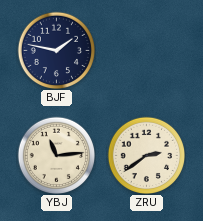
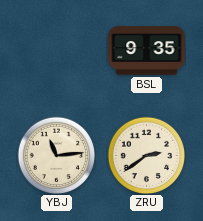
BJF: 1:47 -> none
BSL: none -> 9:35
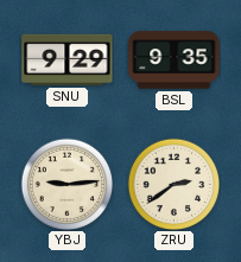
SNU: none -> 9:29
YBJ: 11:14 -> 9:14
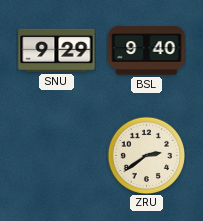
BSL: 9:35 -> 9:40
YBJ: 9:14 -> none
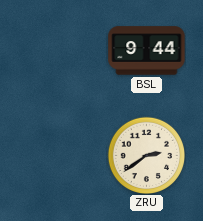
SNU: 9:29 -> none
BSL: 9:40 -> 9:44
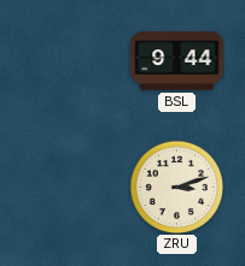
ZRU: 2:39 -> 3:12
